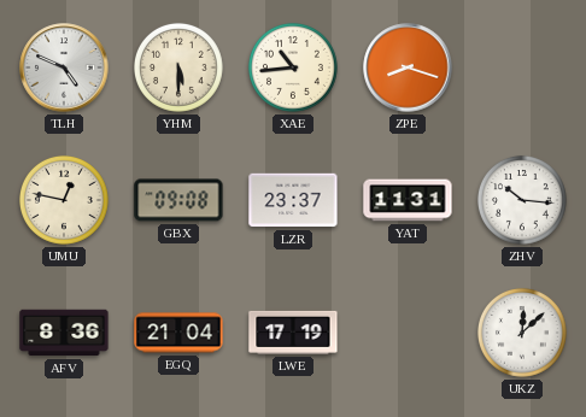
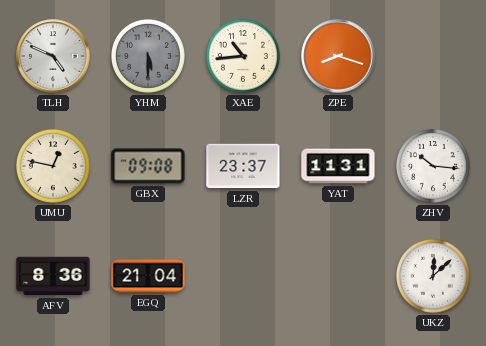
YHM dial: cream -> grey
LWE: 17:19 -> none
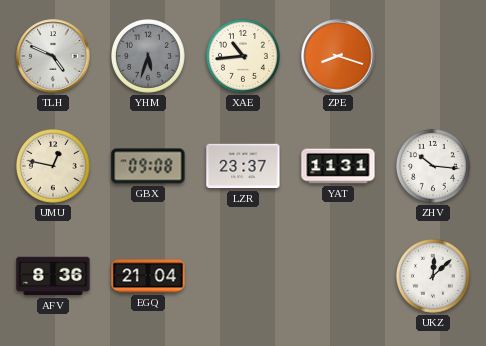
YHM: 5:30 -> 5:33
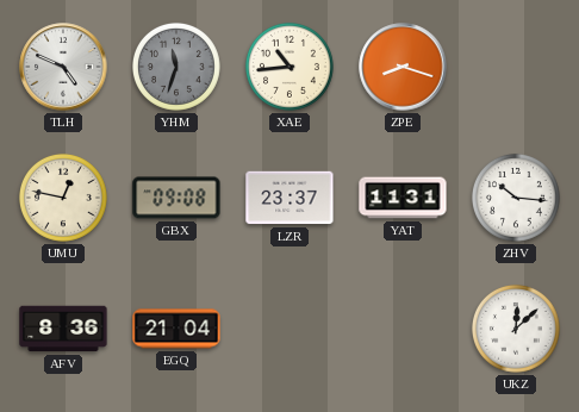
YHM: 5:33 -> 11:33
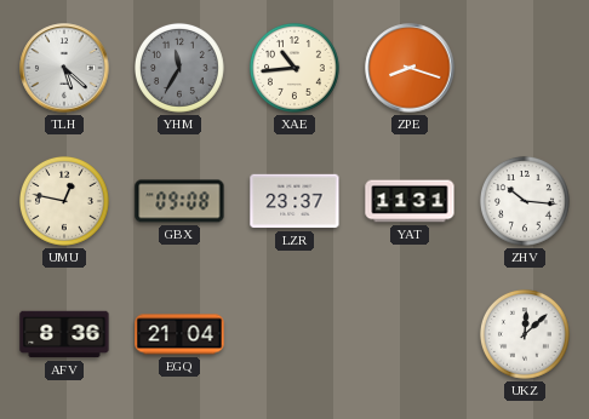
TLH: 4:49 -> 5:22
YHM: 11:33 -> 11:35
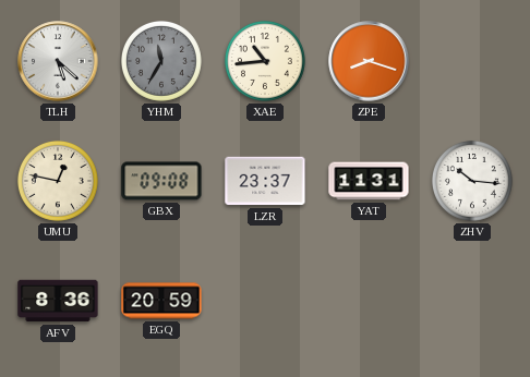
EGQ: 21:04 -> 20:59
UKZ: 12:08 -> none
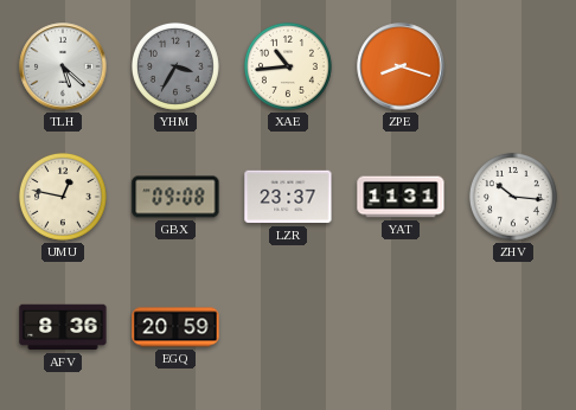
YHM: 11:35 -> 3:35
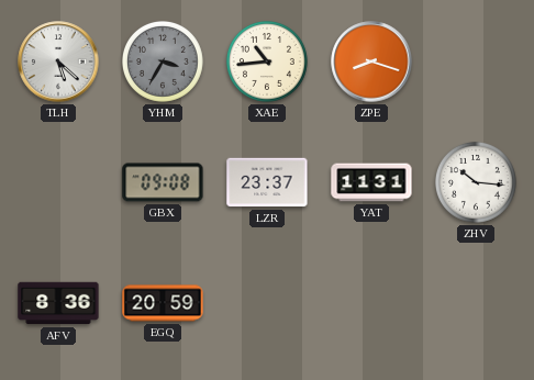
UMU: 12:47 -> none
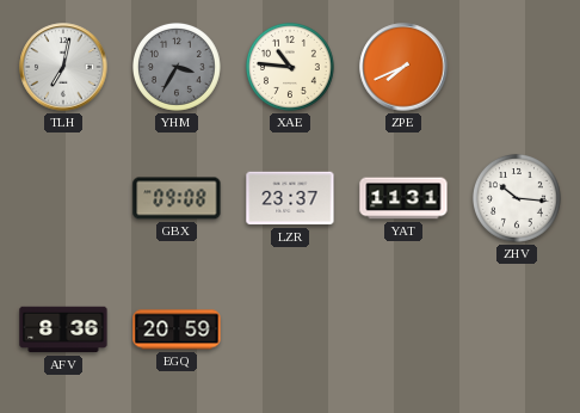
TLH: 5:22 -> 7:02
XAE: 10:44 -> 10:46
ZPE: 8:18 -> 7:41
